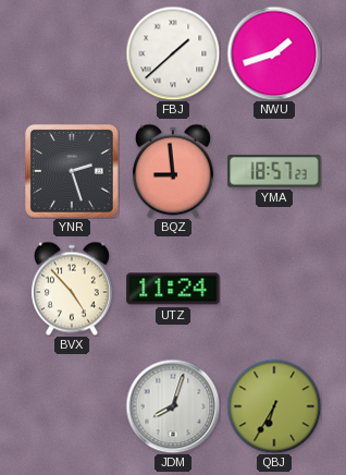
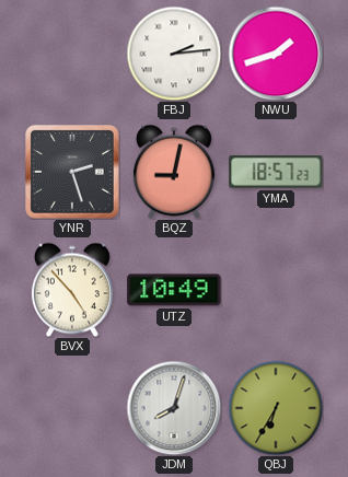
FBJ: 1:38 -> 2:14
BQZ: 8:59 -> 9:02
UTZ: 11:24 -> 10:49
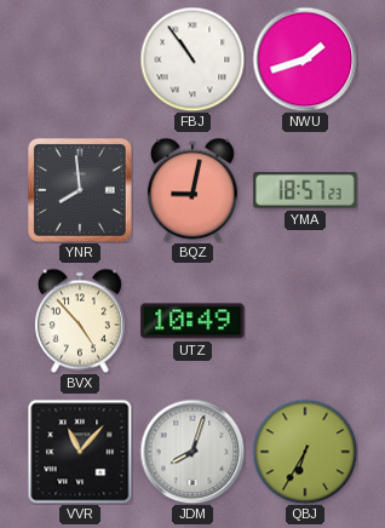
FBJ: 2:14 -> 10:54
YNR: 2:27 -> 7:59
VVR: none -> 11:07
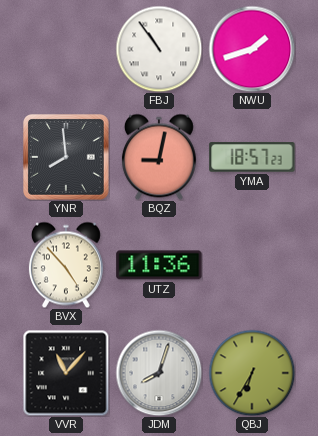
UTZ: 10:49 -> 11:36
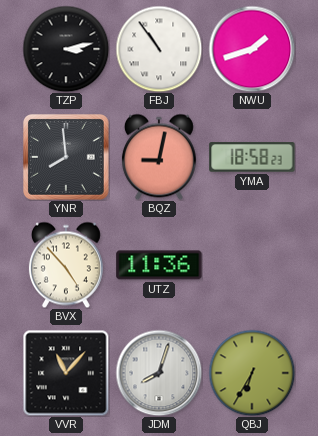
TZP: none -> 3:13
YMA: 18:57 -> 18:58
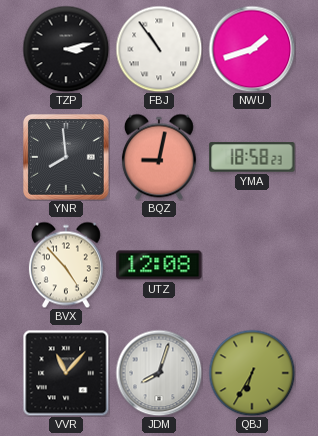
UTZ: 11:36 -> 12:08
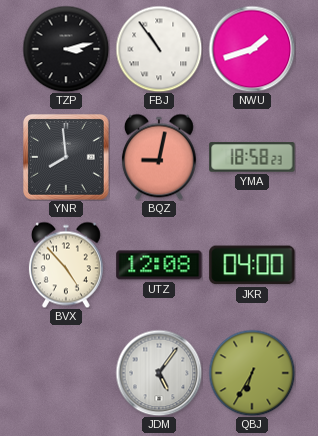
JKR: none -> 04:00
VVR: 11:07 -> none
JDM: 8:03 -> 5:06
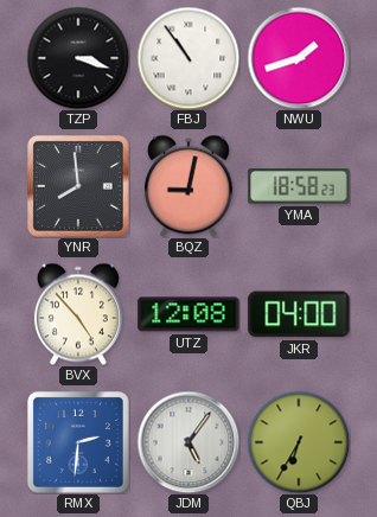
TZP: 3:13 -> 3:18
RMX: none -> 2:31
